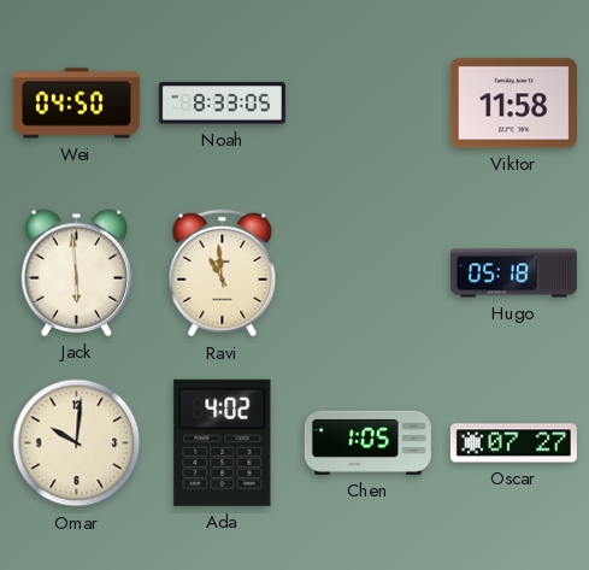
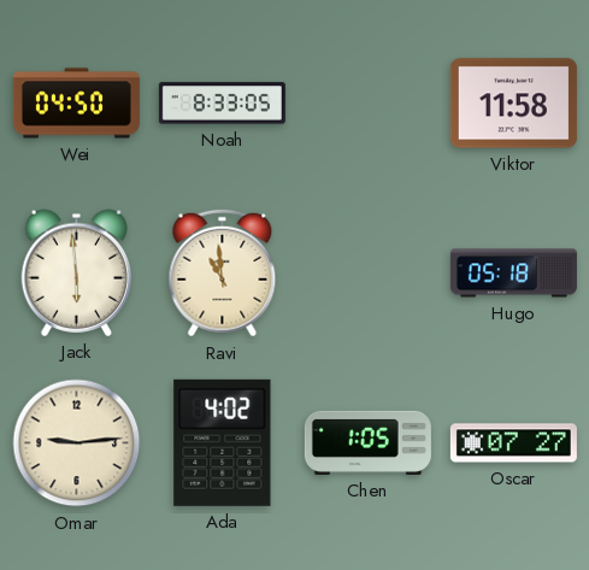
Omar: 10:01 -> 9:14
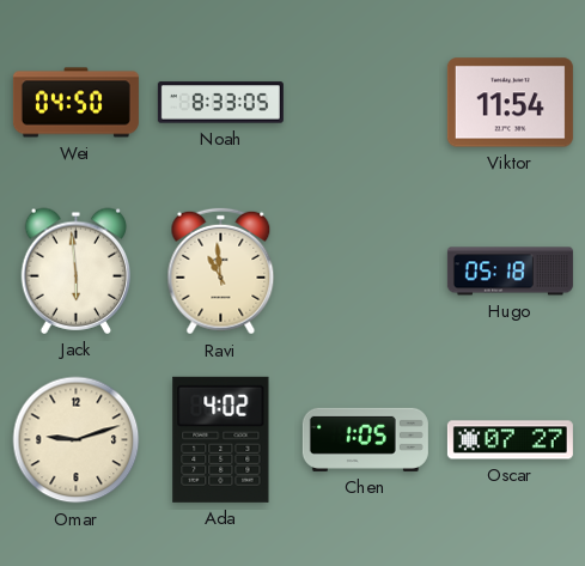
Viktor: 11:58 -> 11:54
Omar: 9:14 -> 9:12
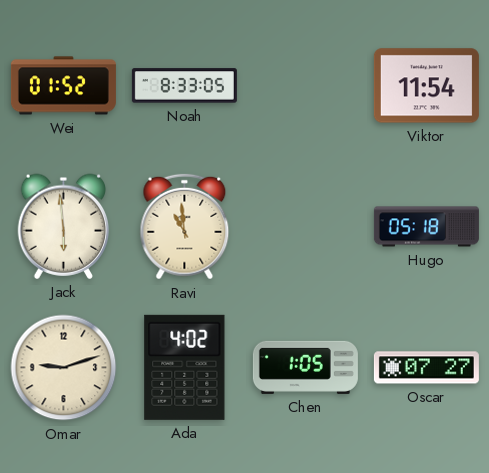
Wei: 04:50 -> 01:52
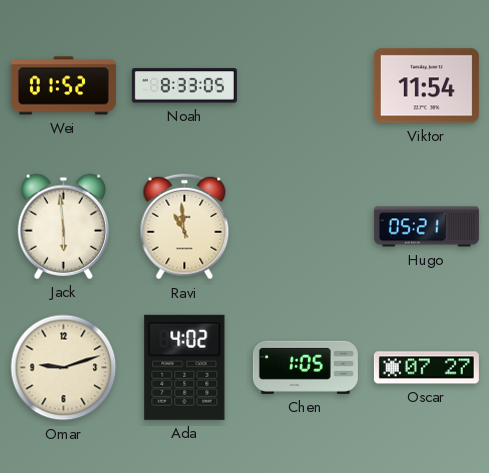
Hugo: 05:18 -> 05:21
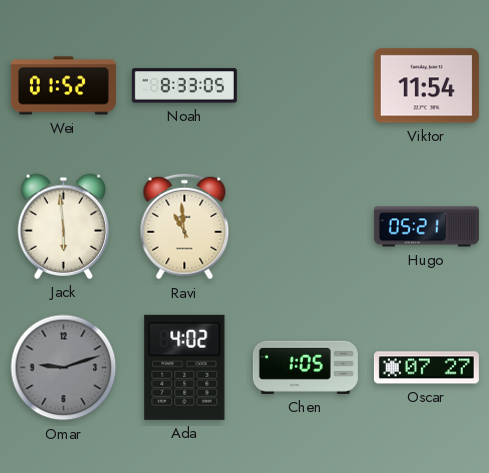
Omar dial: cream -> grey
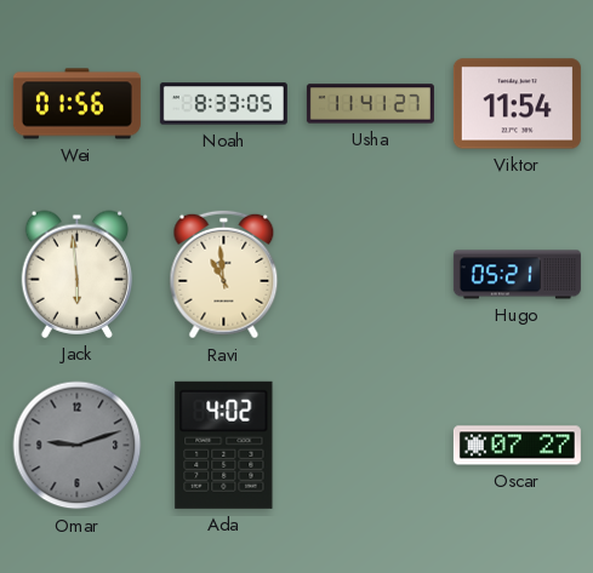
Wei: 01:52 -> 01:56
Usha: none -> 11:41
Chen: 1:05 -> none
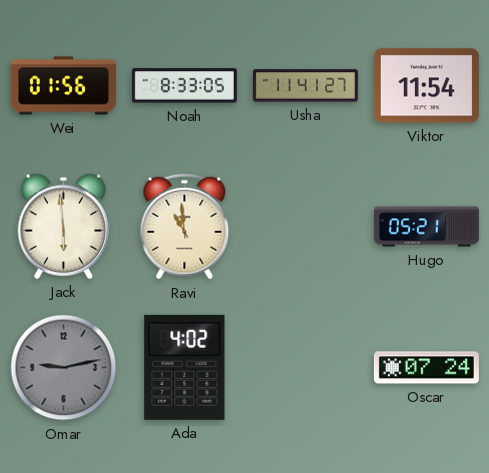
Omar: 9:12 -> 9:13
Oscar: 07:27 -> 07:24
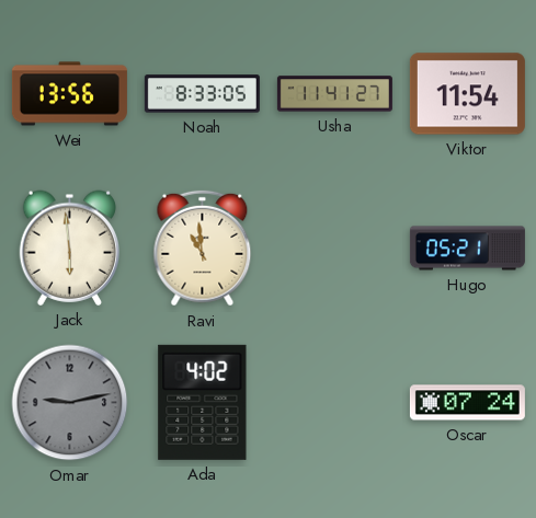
Wei: 01:56 -> 13:56
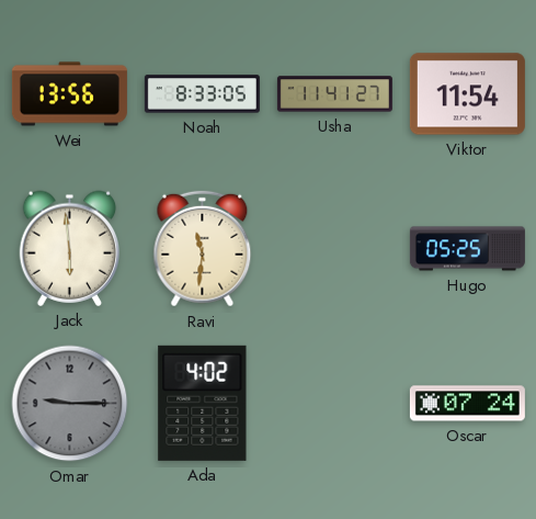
Ravi: 10:59 -> 11:31
Hugo: 05:21 -> 05:25
Omar: 9:13 -> 9:15
